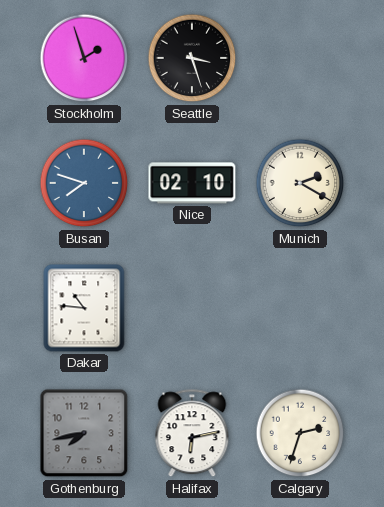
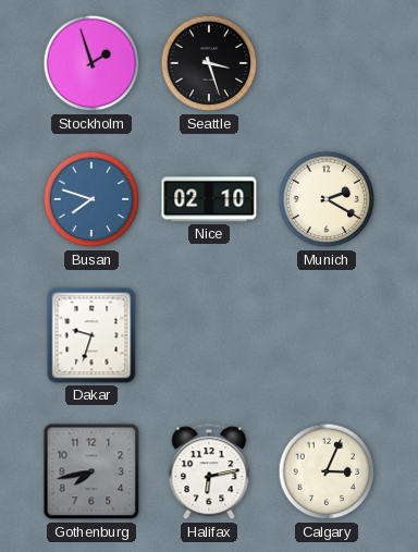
Dakar: 10:46 -> 9:33
Calgary: 2:33 -> 3:04
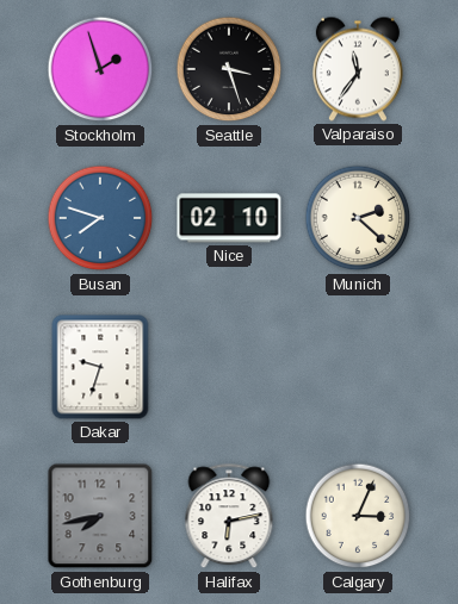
Valparaiso: none -> 11:36
Munich: 2:20 -> 2:22
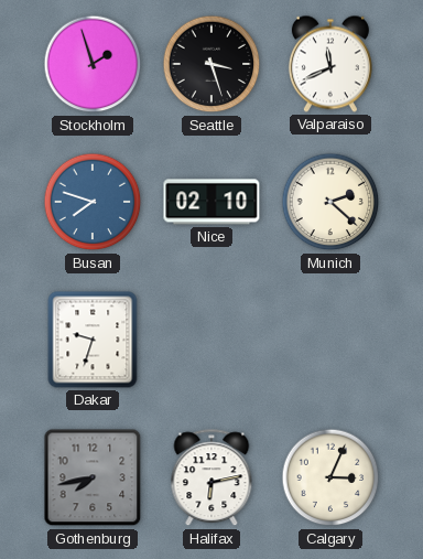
Valparaiso: 11:36 -> 11:41
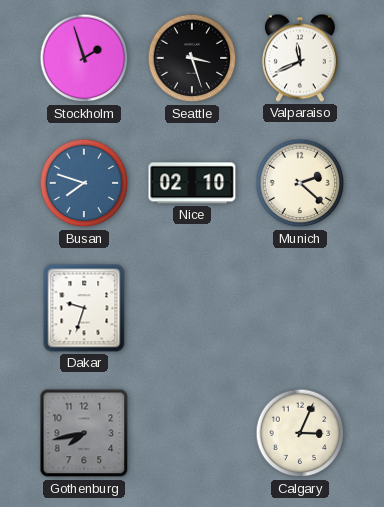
Halifax: 6:13 -> none
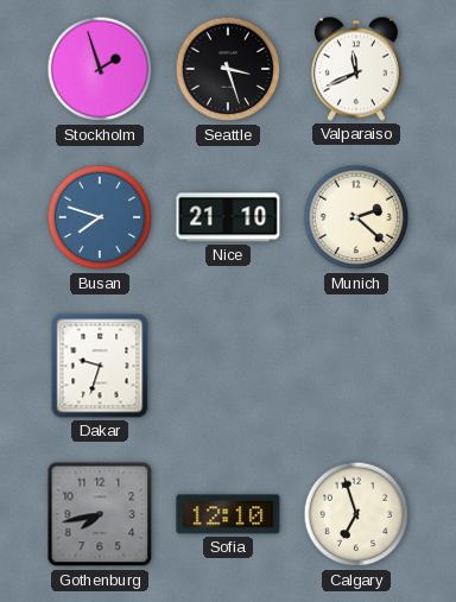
Nice: 02:10 -> 21:10
Sofia: none -> 12:10
Calgary: 3:04 -> 6:57
